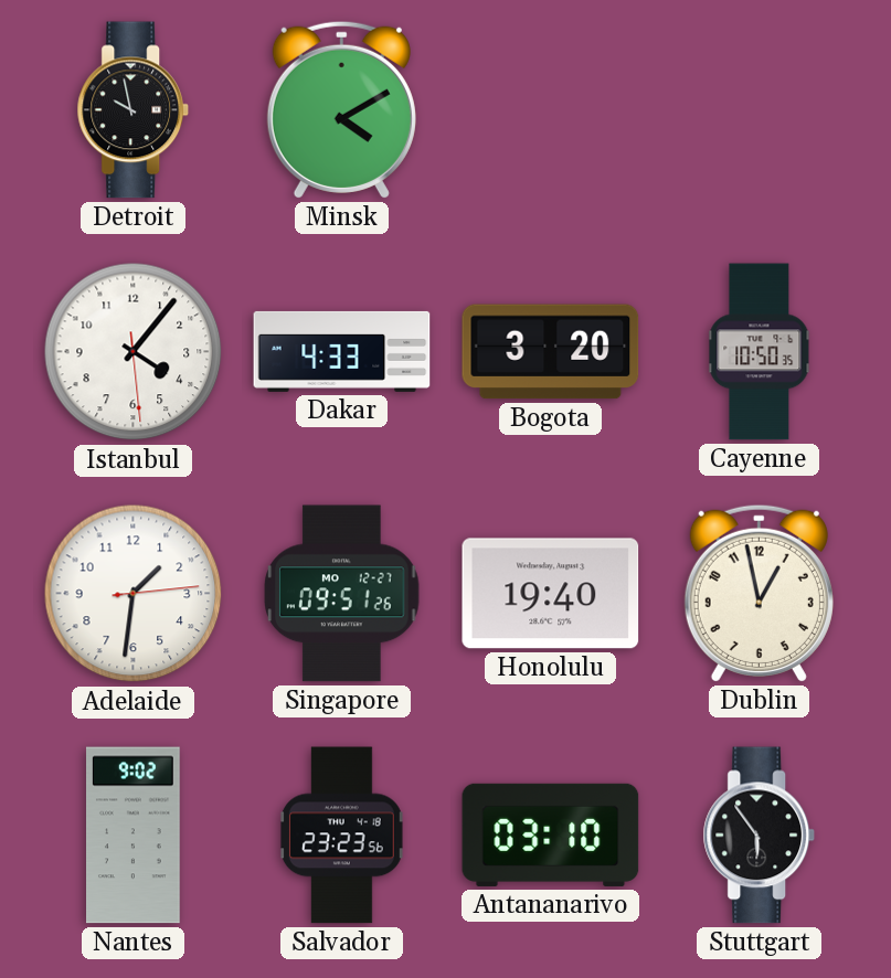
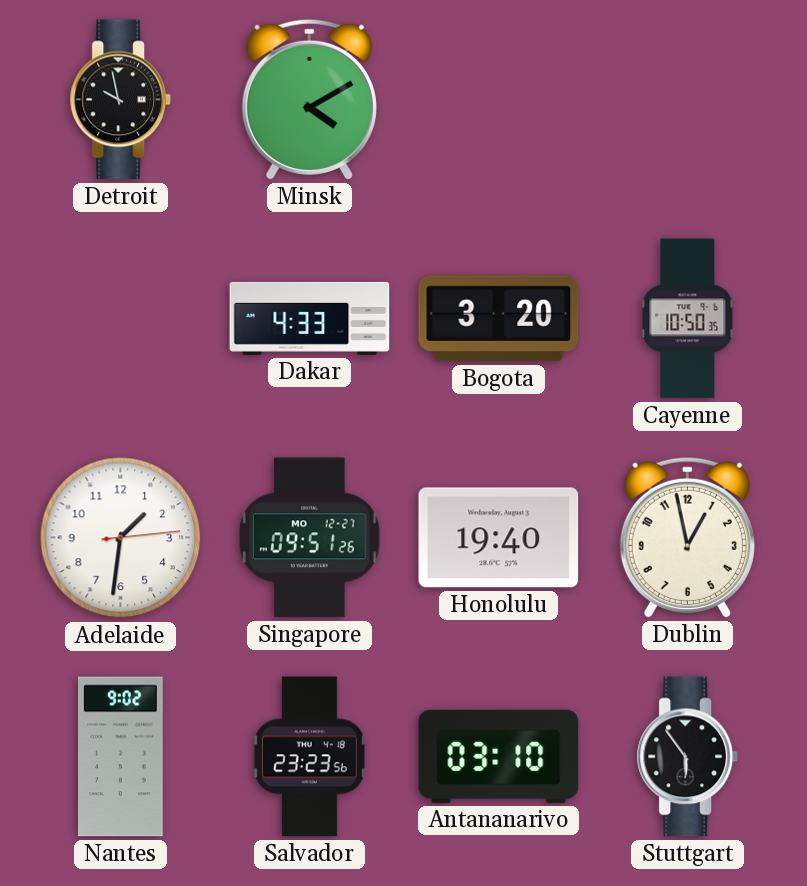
Istanbul: 4:06 -> none
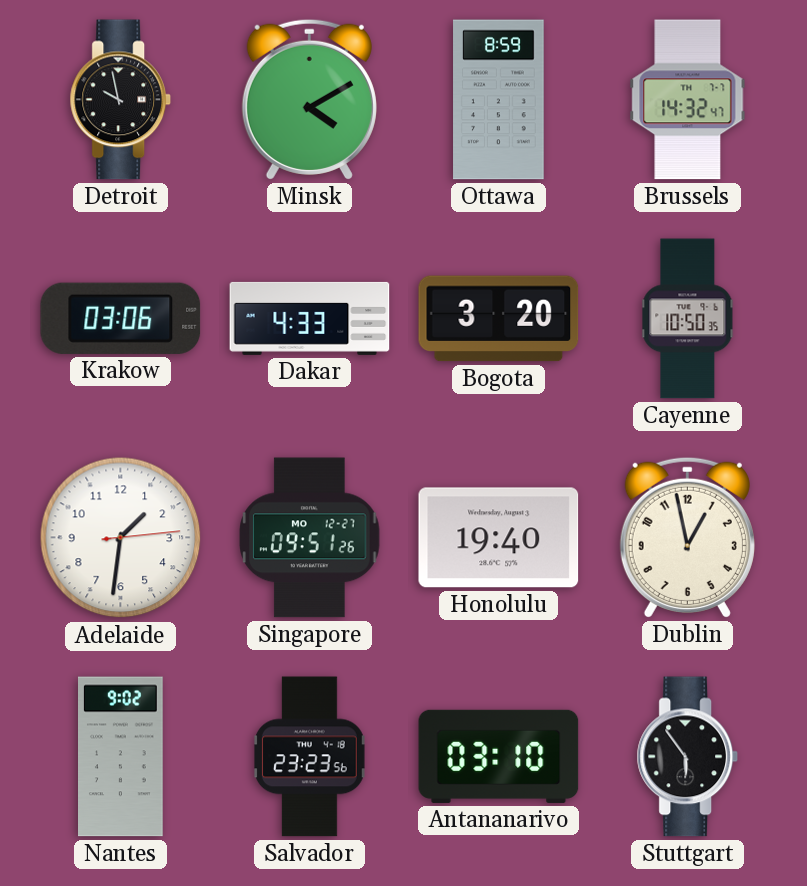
Ottawa: none -> 8:59
Brussels: none -> 14:32
Krakow: none -> 03:06
